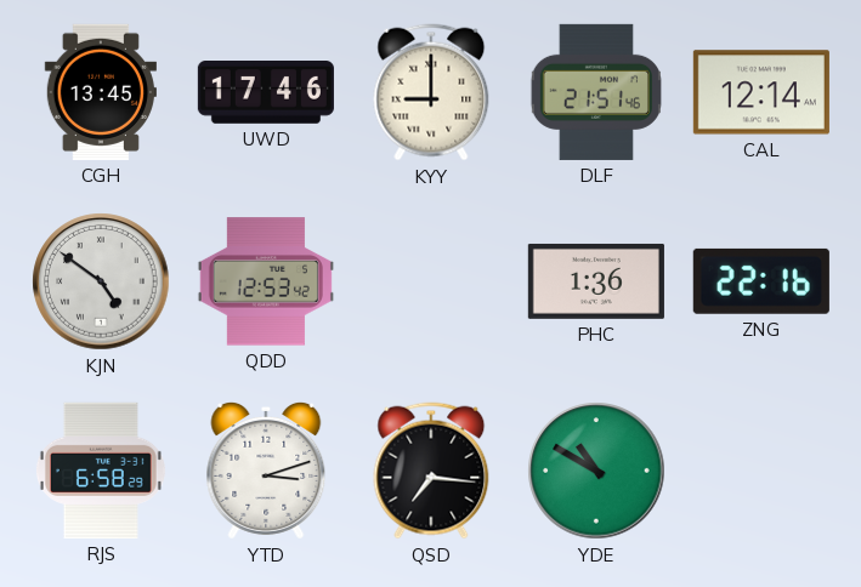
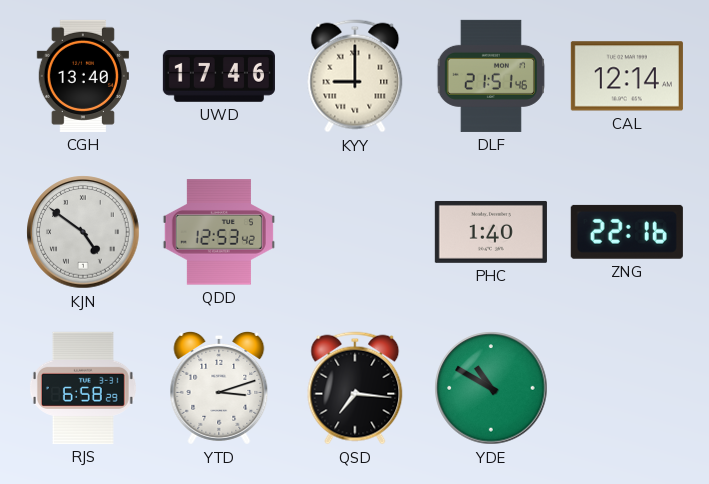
CGH: 13:45 -> 13:40
PHC: 1:36 -> 1:40
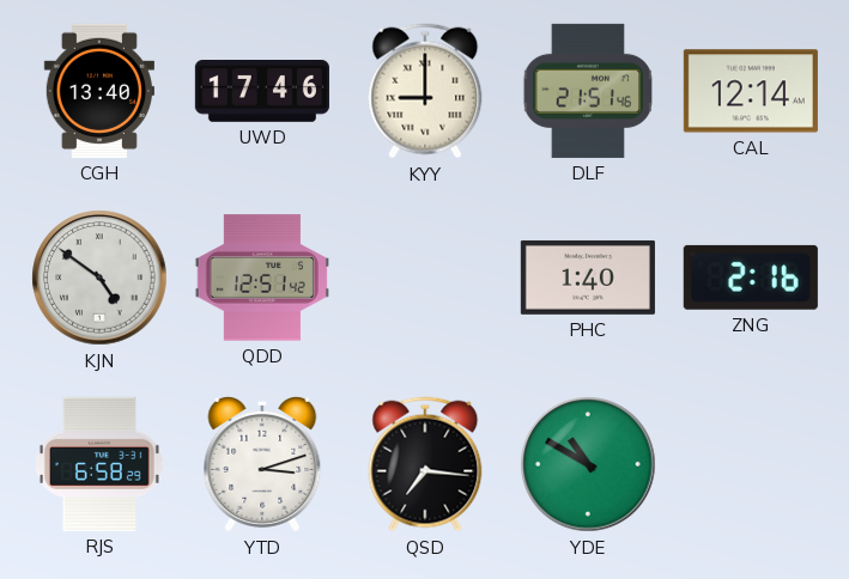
QDD: 12:53 -> 12:51
ZNG: 22:16 -> 2:16
